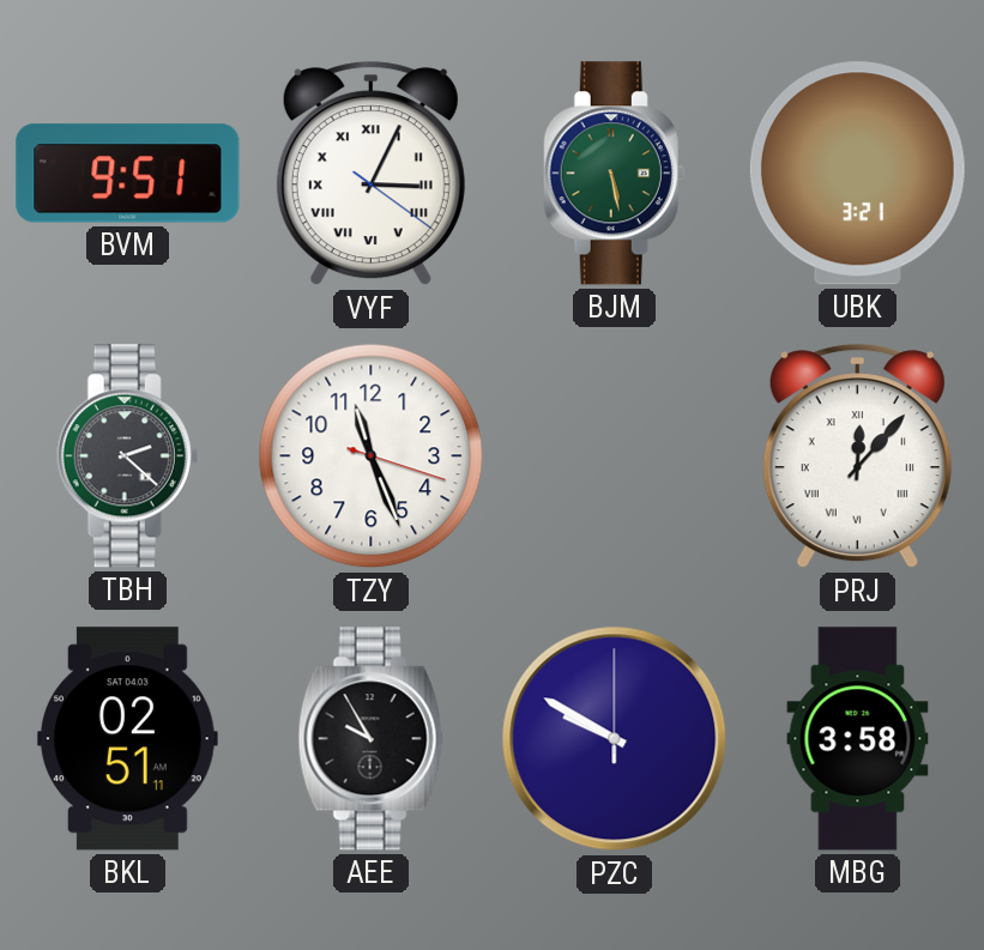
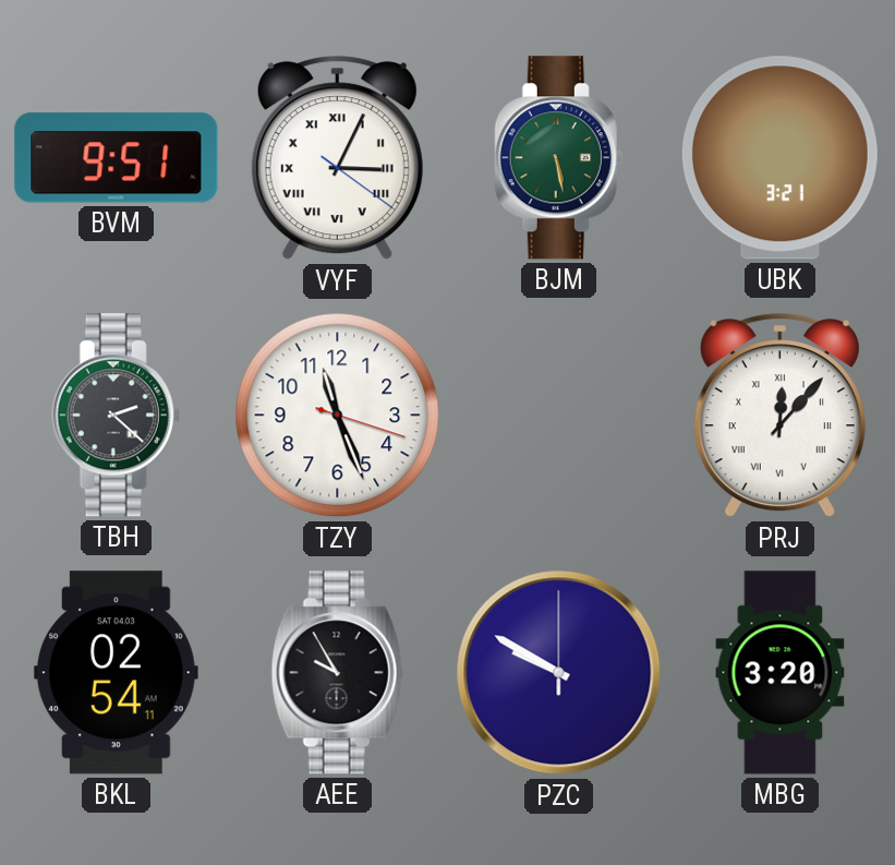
BKL: 02:51 -> 02:54
MBG: 3:58 -> 3:20
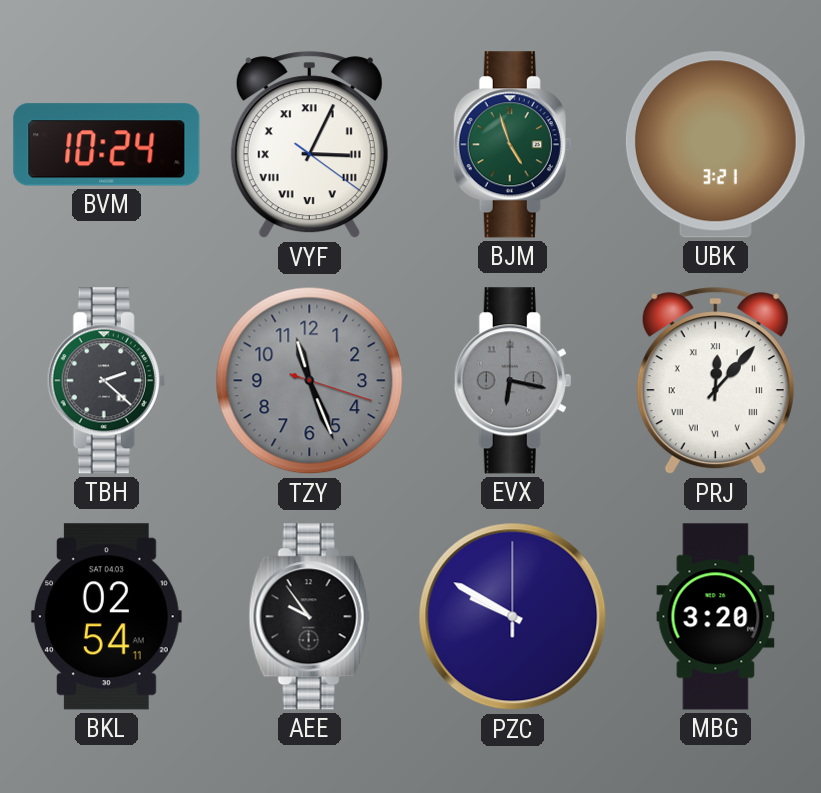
BVM: 9:51 -> 10:24
BJM: 5:28 -> 4:57
TZY dial: white -> grey
EVX: none -> 6:17
AEE: 9:55 -> 9:54
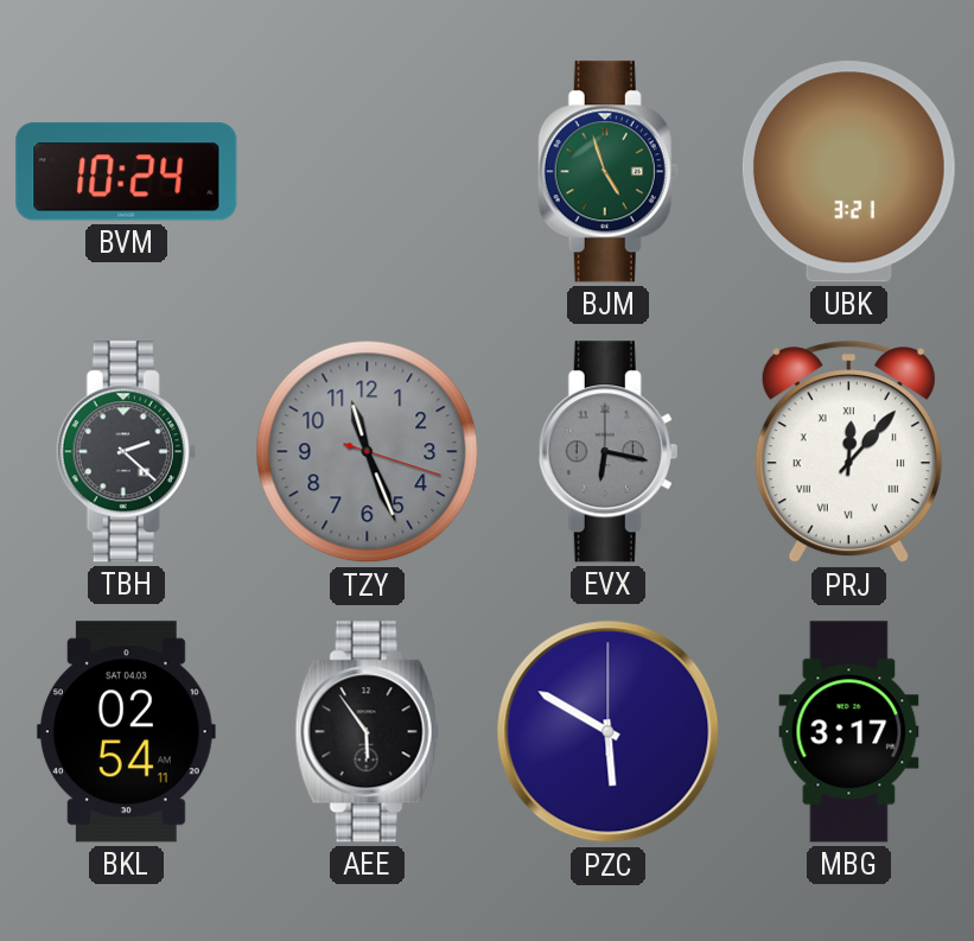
VYF: 3:04 -> none
AEE: 9:54 -> 5:54
PZC: 9:50 -> 5:50
MBG: 3:20 -> 3:17
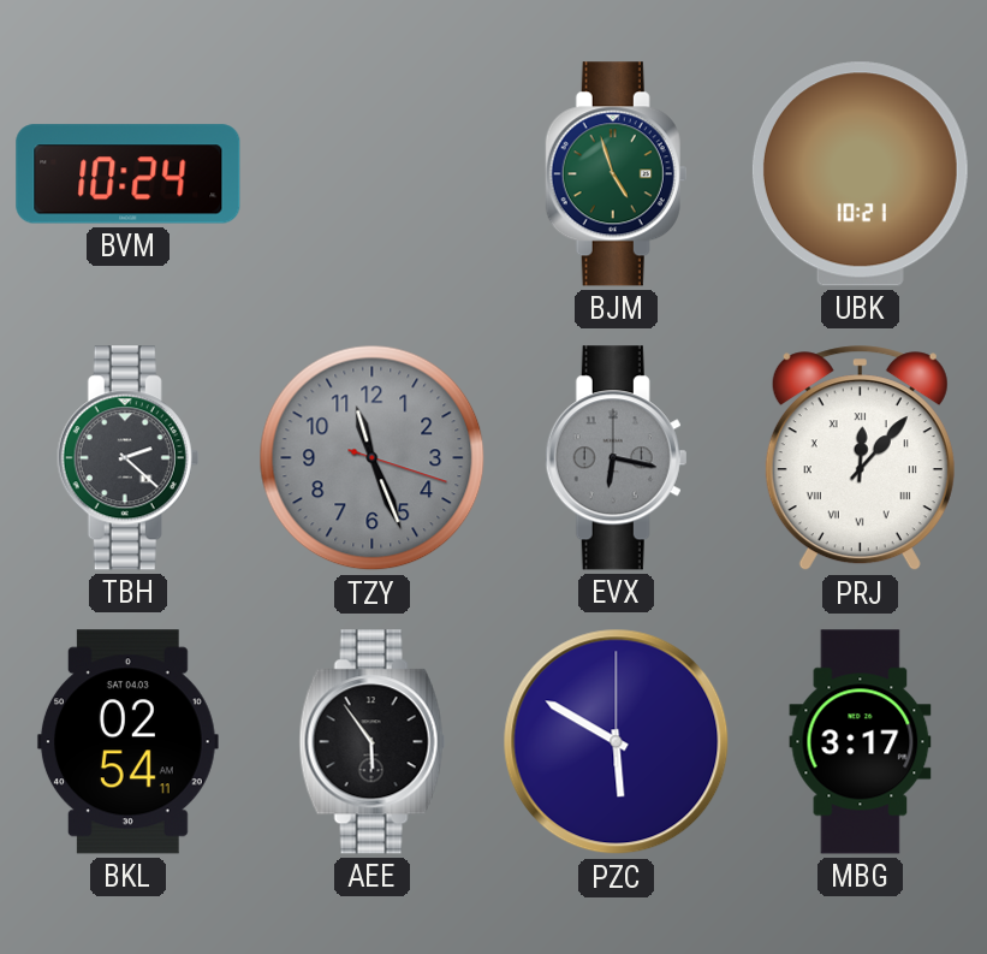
UBK: 3:21 -> 10:21
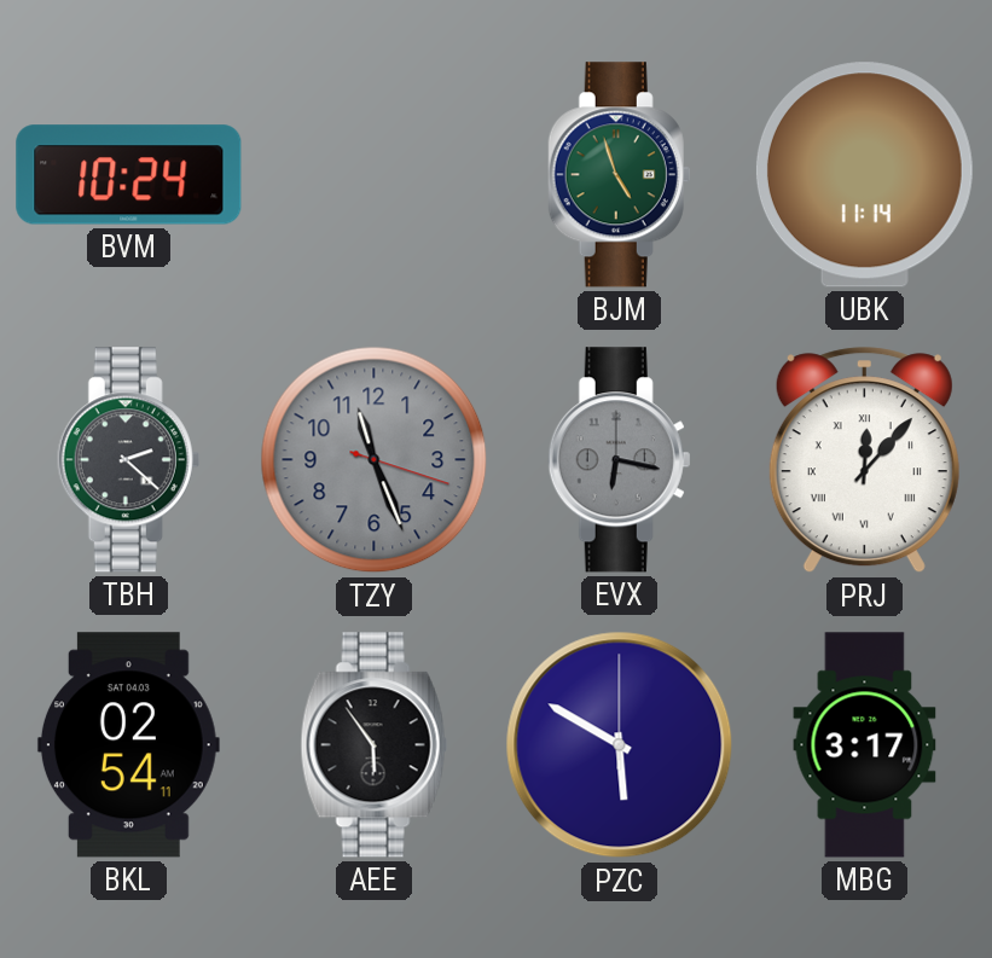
UBK: 10:21 -> 11:14
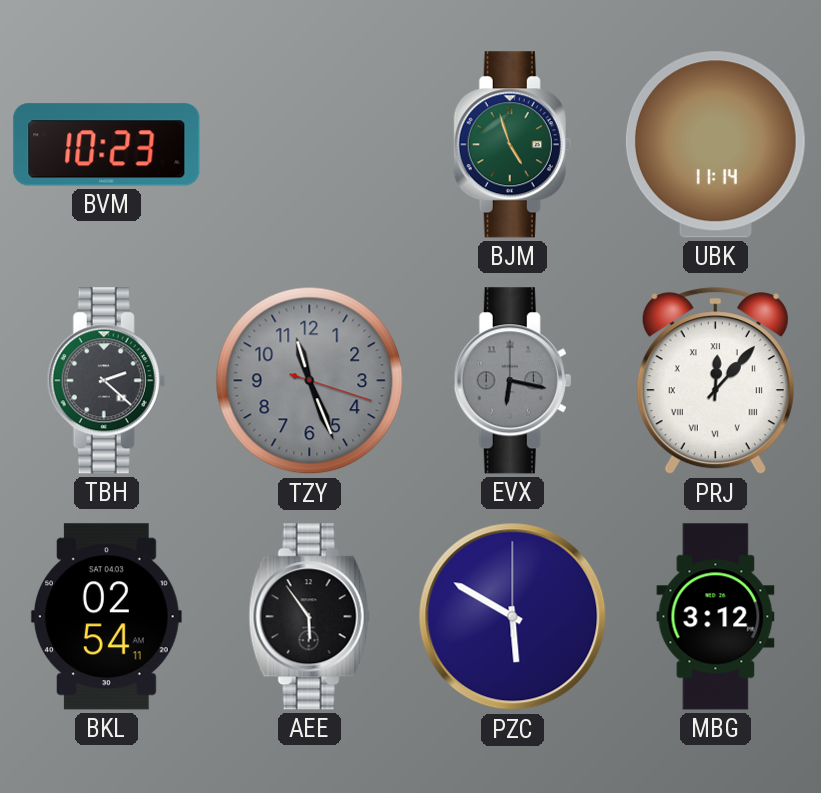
BVM: 10:24 -> 10:23
MBG: 3:17 -> 3:12
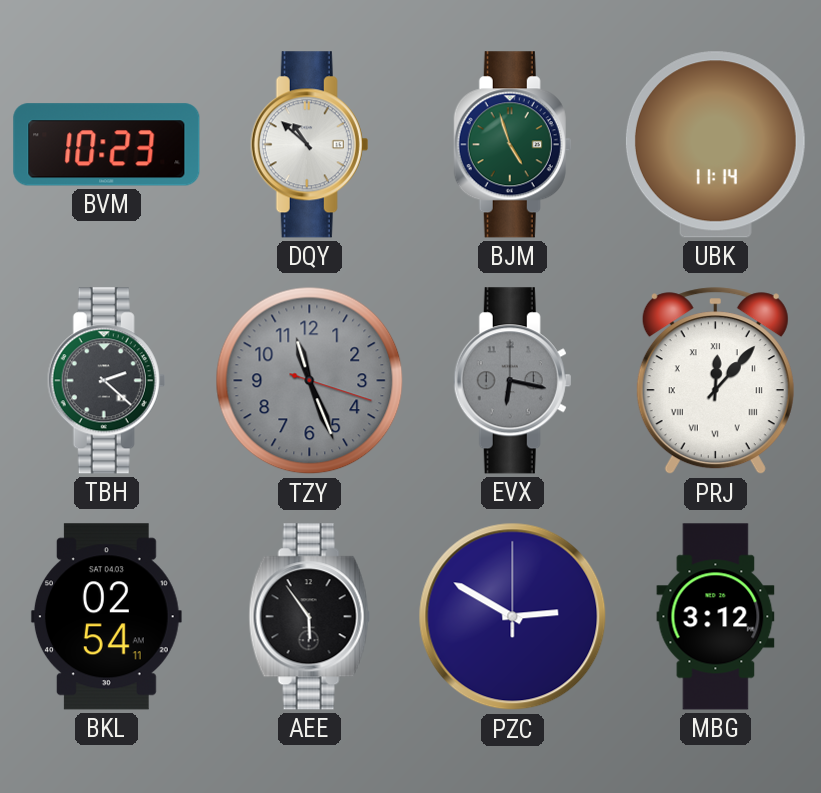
DQY: none -> 10:52
PZC: 5:50 -> 2:50
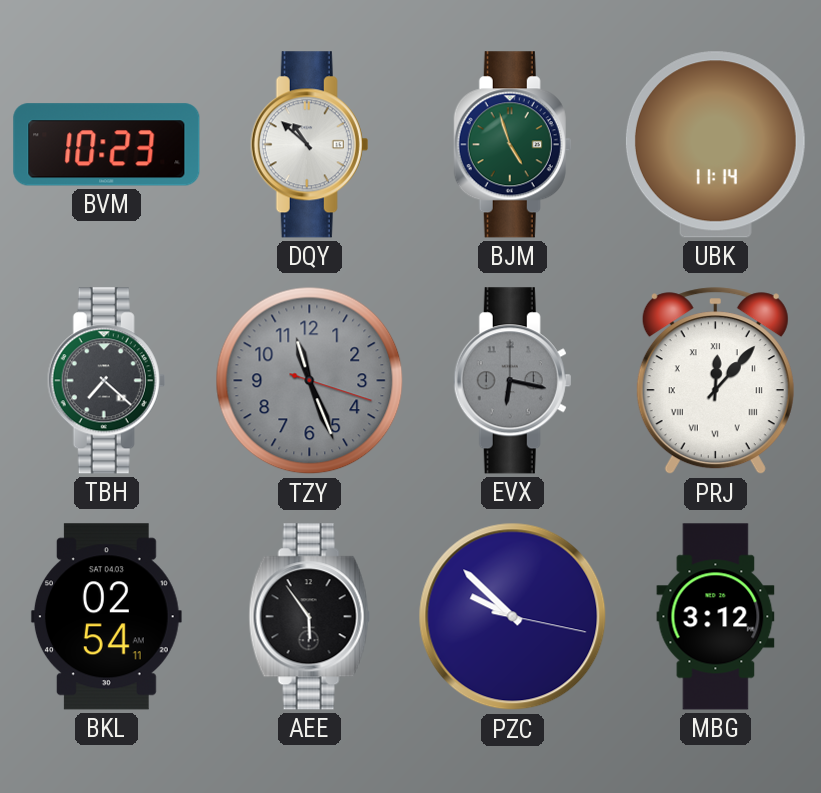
TBH: 2:22 -> 7:22
PZC: 2:50 -> 9:52
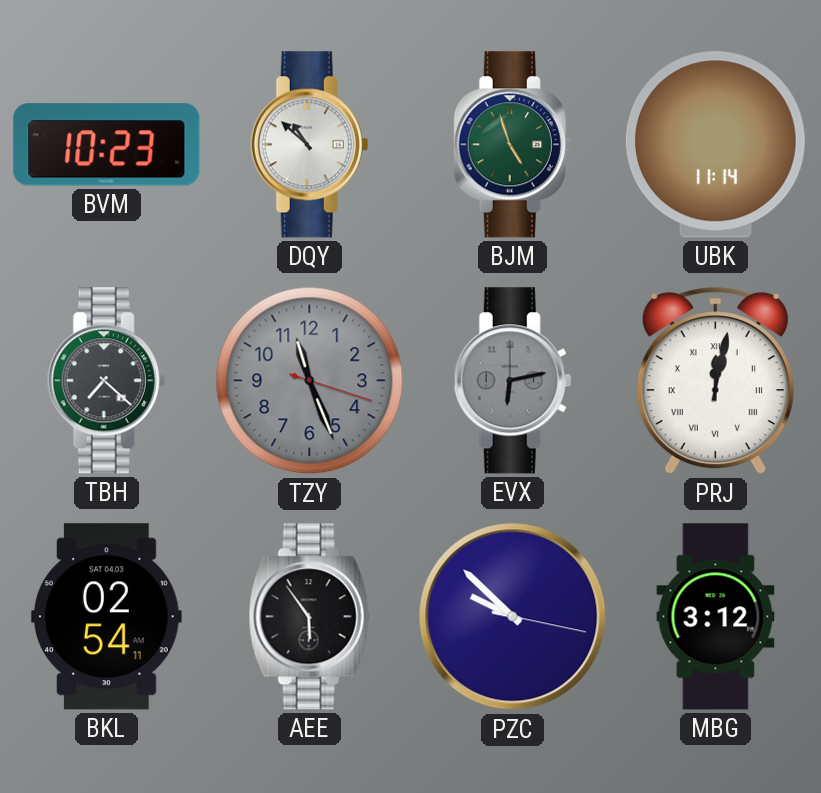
EVX: 6:17 -> 6:13
PRJ: 12:07 -> 12:02
